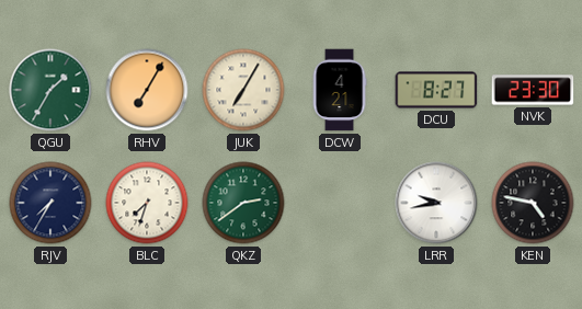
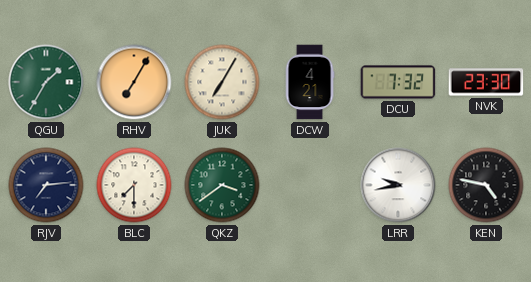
DCU: 8:27 -> 7:32
RJV: 7:35 -> 7:14
BLC: 7:33 -> 7:30
QKZ: 2:39 -> 3:39
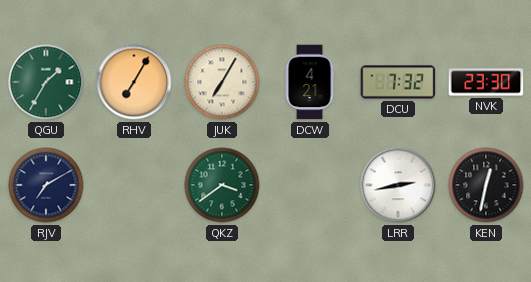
RJV: 7:14 -> 7:10
BLC: 7:30 -> none
LRR: 9:43 -> 2:43
KEN: 4:47 -> 12:32
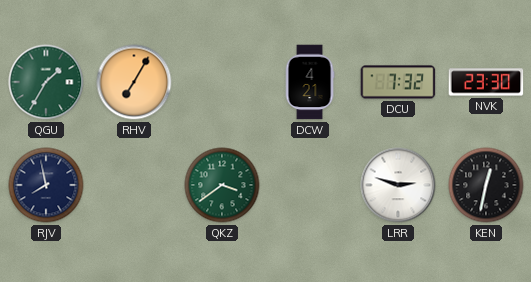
JUK: 7:05 -> none
RJV: 7:10 -> 7:58
LRR: 2:43 -> 2:48
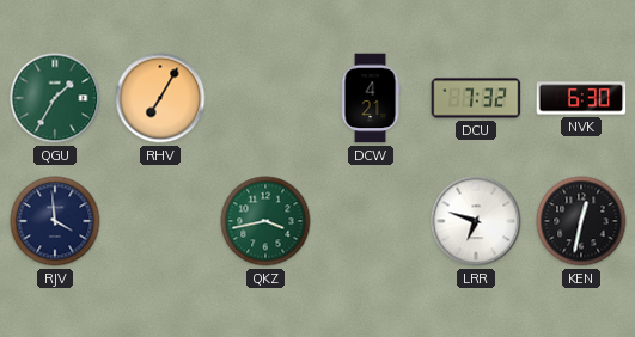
NVK: 23:30 -> 6:30
RJV: 7:58 -> 3:59
QKZ: 3:39 -> 3:43
LRR: 2:48 -> 6:48
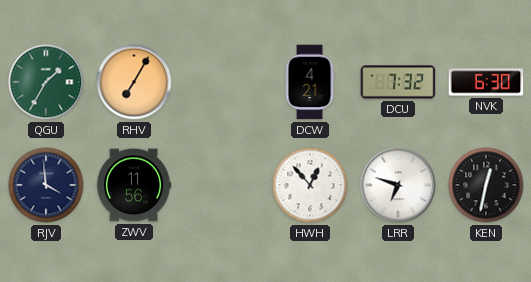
ZWV: none -> 11:56
QKZ: 3:43 -> none
HWH: none -> 12:53
